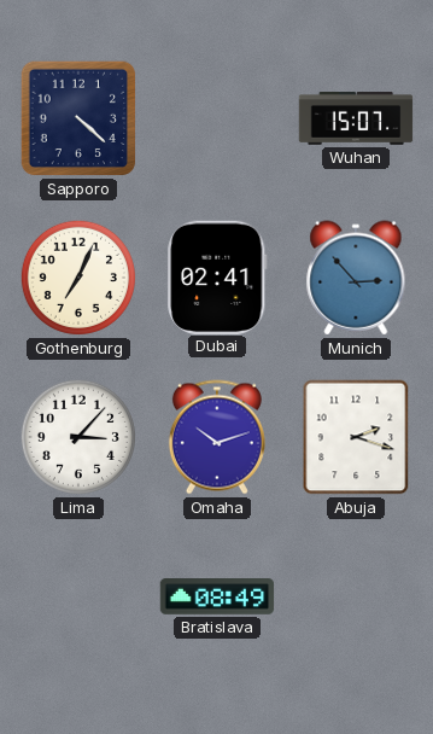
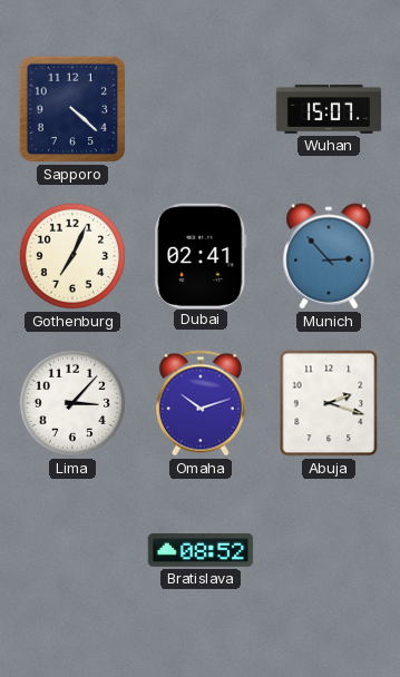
Bratislava: 08:49 -> 08:52
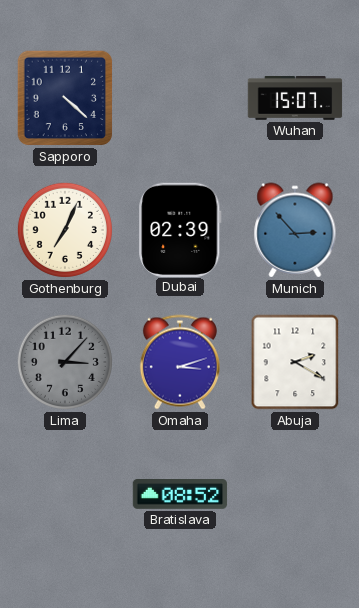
Dubai: 02:41 -> 02:39
Lima dial: white -> grey
Omaha: 10:12 -> 3:12
Abuja: 2:18 -> 2:20
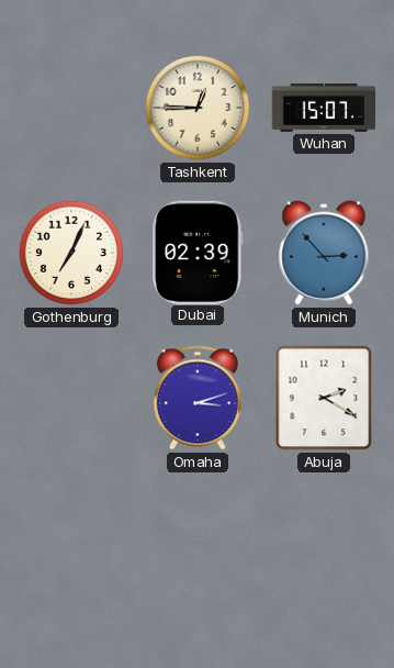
Sapporo: 4:22 -> none
Tashkent: none -> 12:45
Lima: 3:07 -> none
Bratislava: 08:52 -> none
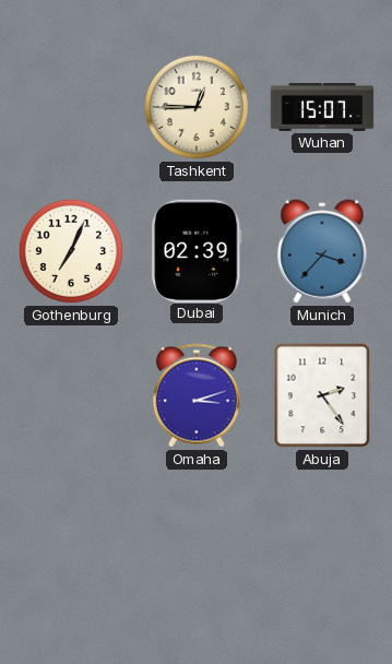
Munich: 2:53 -> 3:37
Abuja: 2:20 -> 2:24
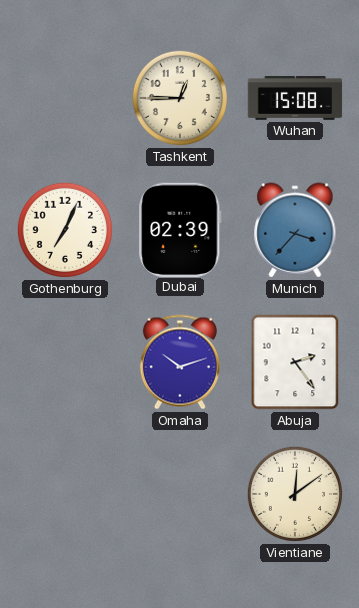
Wuhan: 15:07 -> 15:08
Omaha: 3:12 -> 10:12
Vientiane: none -> 12:09
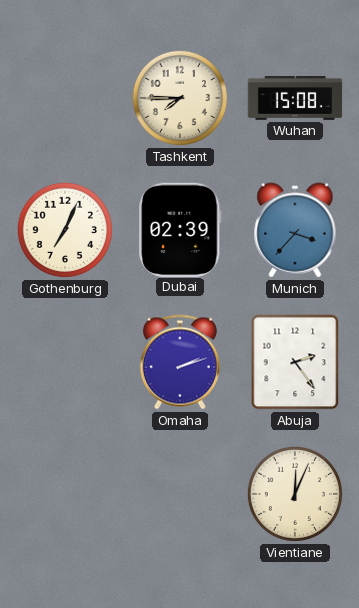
Tashkent: 12:45 -> 7:45
Omaha: 10:12 -> 2:12
Vientiane: 12:09 -> 12:04
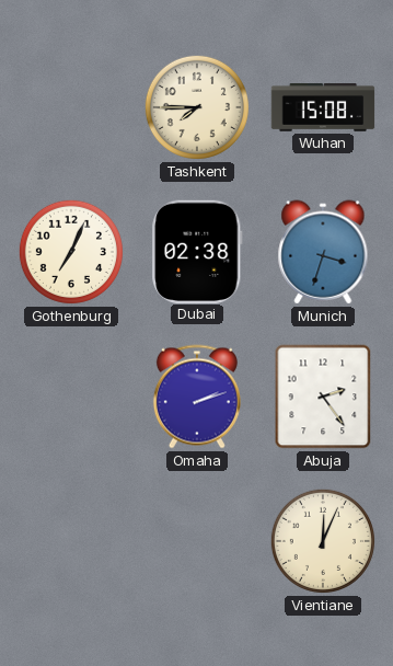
Dubai: 02:39 -> 02:38
Munich: 3:37 -> 3:33
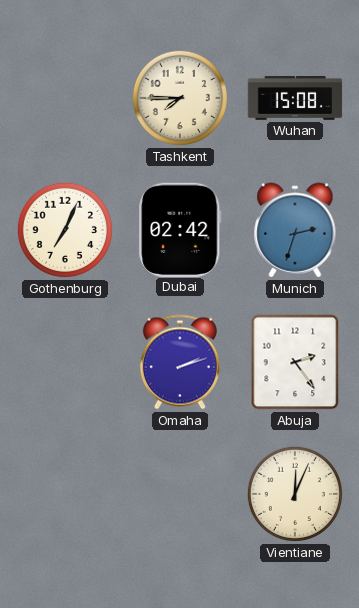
Dubai: 02:38 -> 02:42
Munich: 3:33 -> 2:33
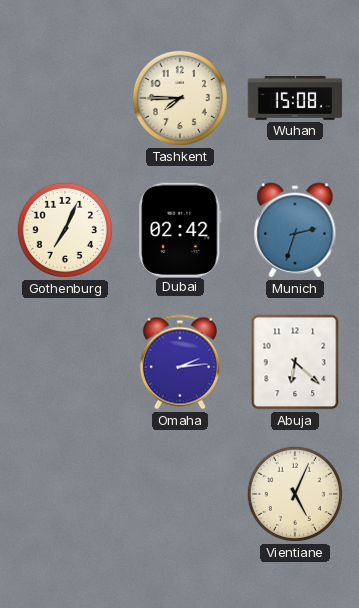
Omaha: 2:12 -> 2:14
Abuja: 2:24 -> 6:22
Vientiane: 12:04 -> 5:04
